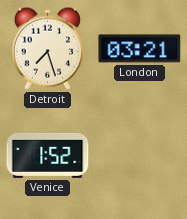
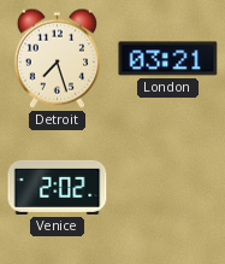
Venice: 1:52 -> 2:02
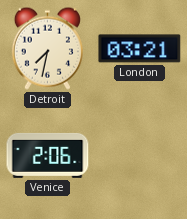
Detroit: 7:27 -> 7:32
Venice: 2:02 -> 2:06
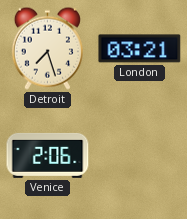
Detroit: 7:32 -> 7:27
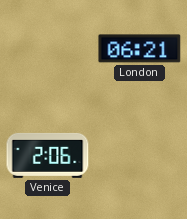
Detroit: 7:27 -> none
London: 03:21 -> 06:21
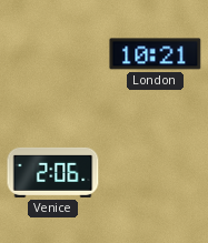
London: 06:21 -> 10:21
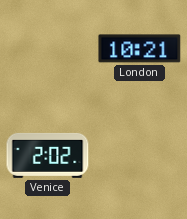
Venice: 2:06 -> 2:02
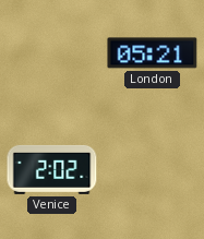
London: 10:21 -> 05:21
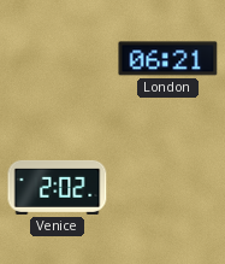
London: 05:21 -> 06:21
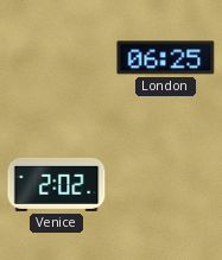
London: 06:21 -> 06:25
